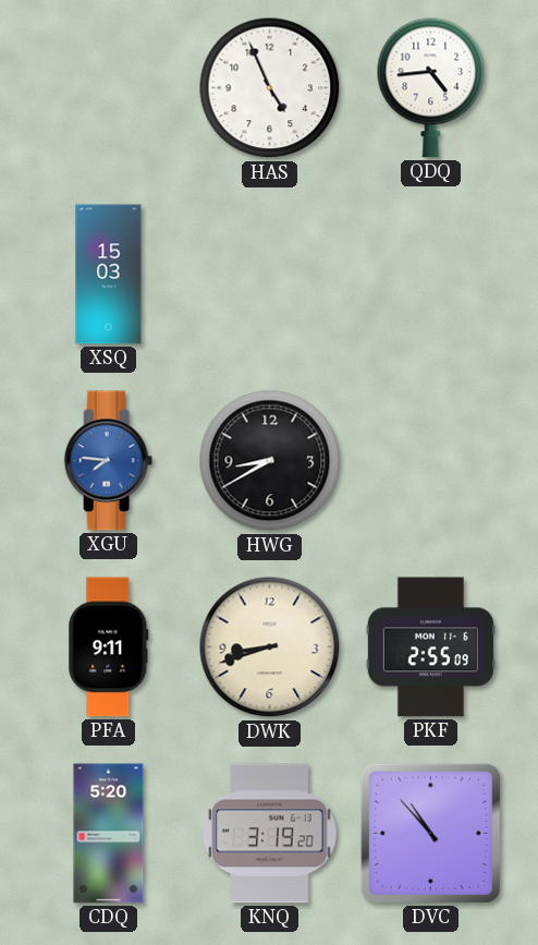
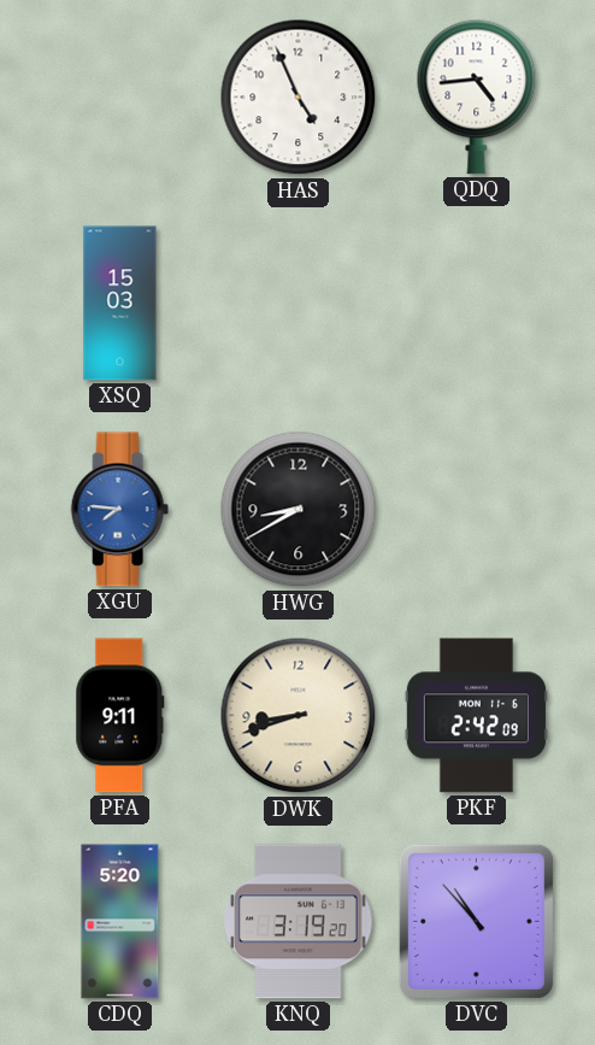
PKF: 2:55 -> 2:42
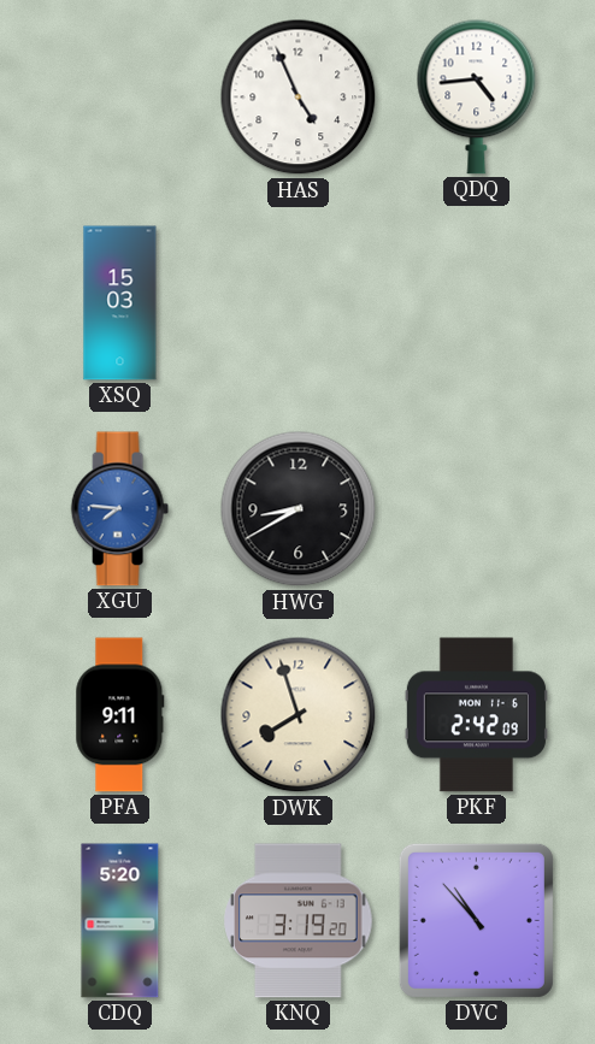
DWK: 8:42 -> 7:57
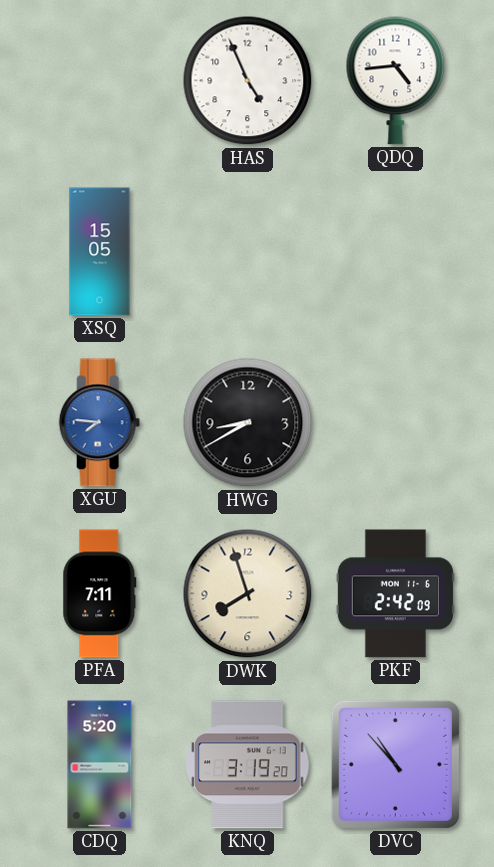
XSQ: 15:03 -> 15:05
PFA: 9:11 -> 7:11
